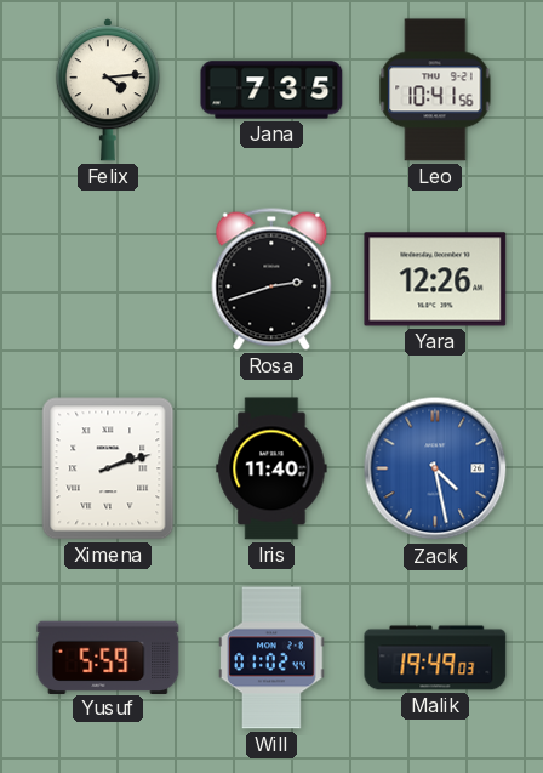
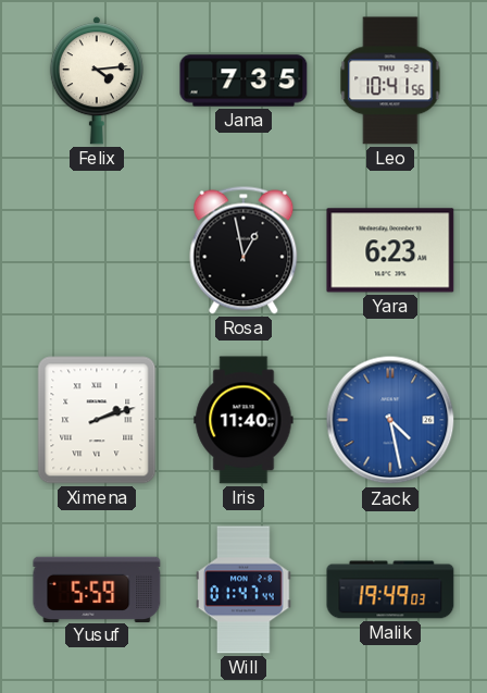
Rosa: 2:42 -> 12:58
Yara: 12:26 -> 6:23
Will: 01:02 -> 01:47
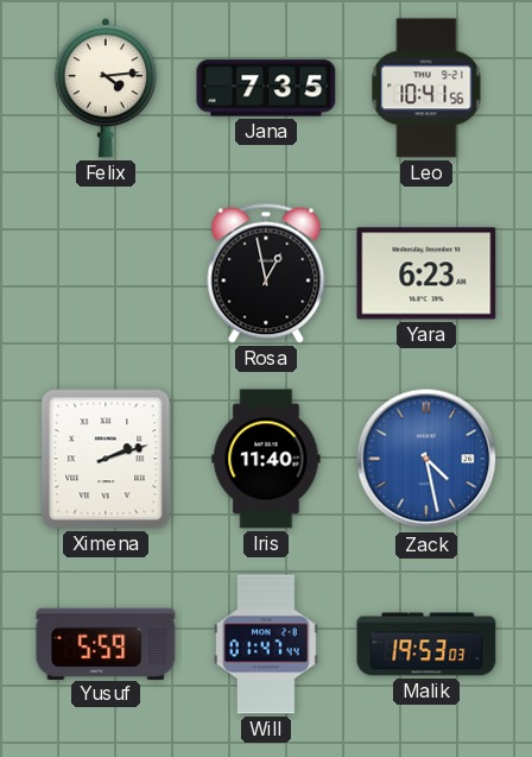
Malik: 19:49 -> 19:53
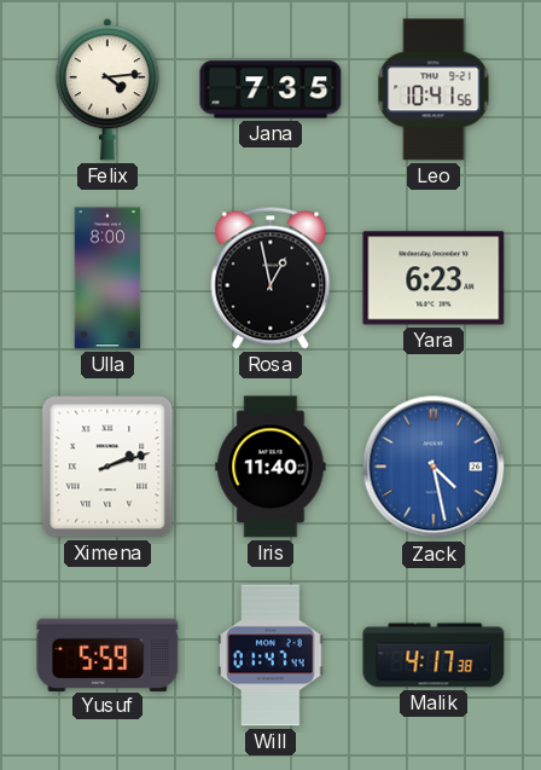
Ulla: none -> 8:00
Malik: 19:53 -> 4:17
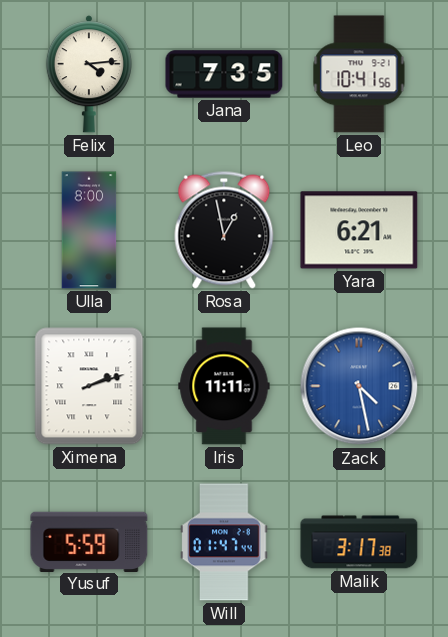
Yara: 6:23 -> 6:21
Iris: 11:40 -> 11:11
Malik: 4:17 -> 3:17
